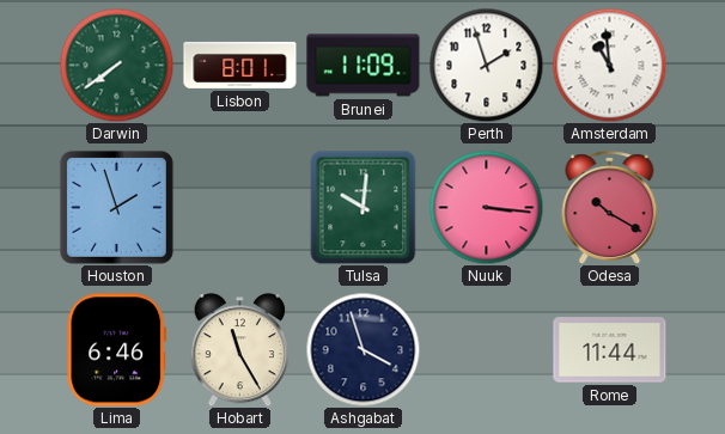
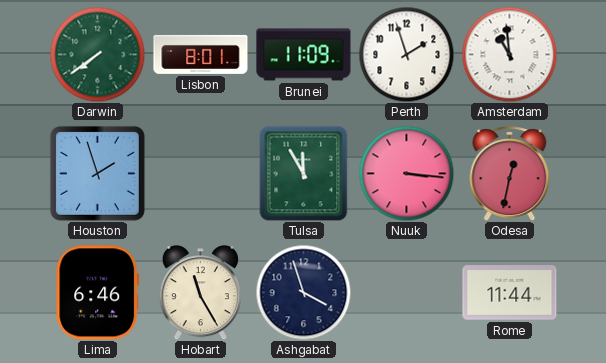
Tulsa: 10:01 -> 11:55
Odesa: 10:20 -> 12:32
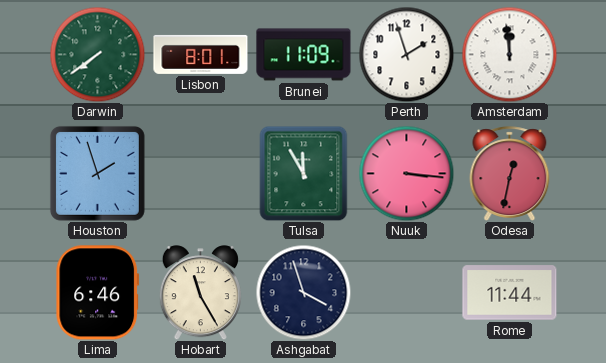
Amsterdam: 10:59 -> 11:59
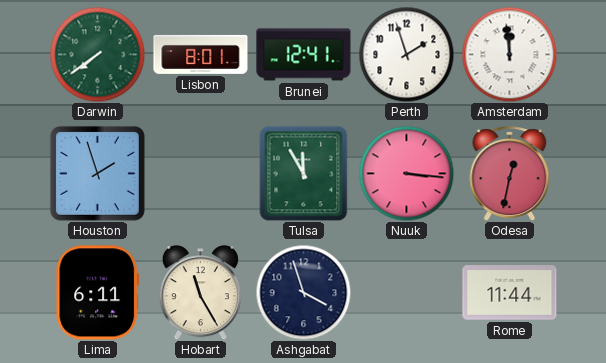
Brunei: 11:09 -> 12:41
Lima: 6:46 -> 6:11
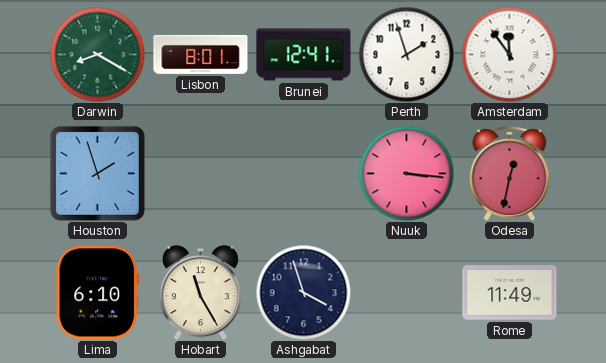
Darwin: 7:39 -> 8:20
Amsterdam: 11:59 -> 11:54
Tulsa: 11:55 -> none
Lima: 6:11 -> 6:10
Rome: 11:44 -> 11:49
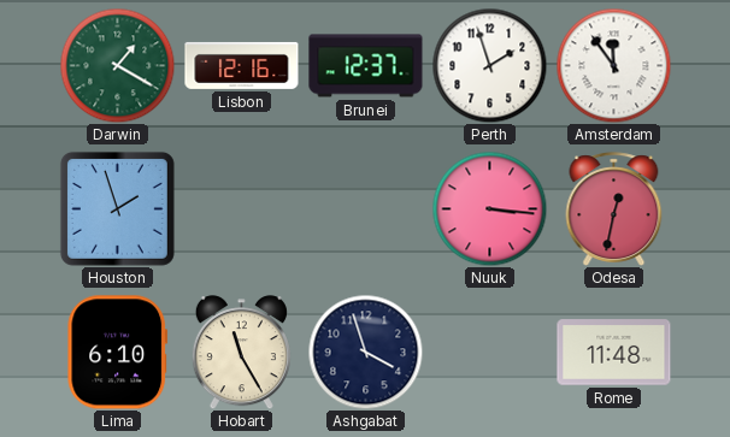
Darwin: 8:20 -> 1:20
Lisbon: 8:01 -> 12:16
Brunei: 12:41 -> 12:37
Rome: 11:49 -> 11:48
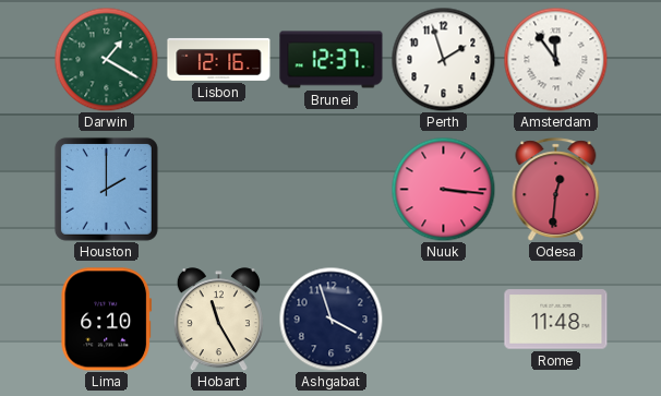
Houston: 1:57 -> 2:00
Odesa: 12:32 -> 12:31
